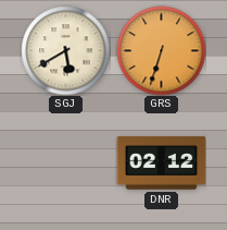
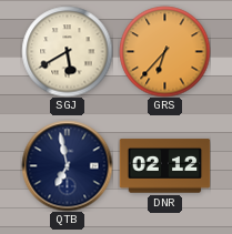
GRS: 6:33 -> 6:37
QTB: none -> 6:58
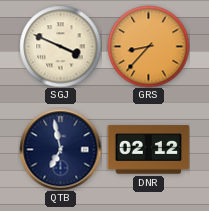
SGJ: 5:40 -> 3:49
GRS: 6:37 -> 8:37
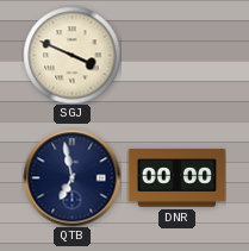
GRS: 8:37 -> none
DNR: 02:12 -> 00:00
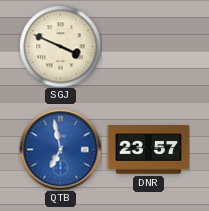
QTB dial: navy -> blue
DNR: 00:00 -> 23:57
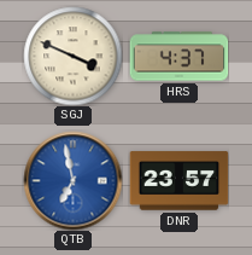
HRS: none -> 4:37
